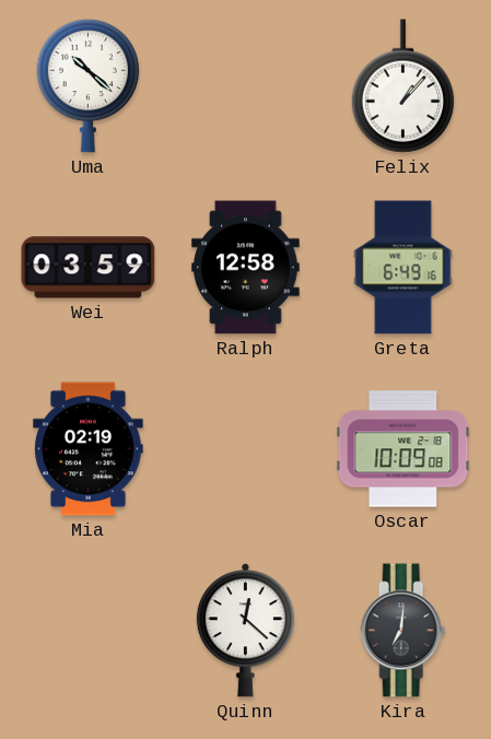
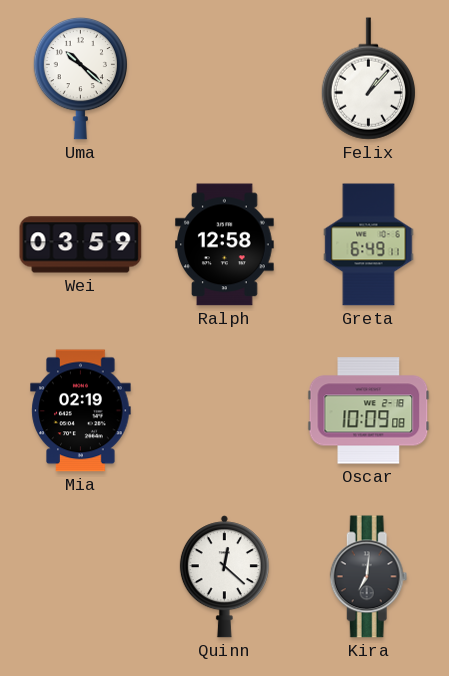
Greta: 6:49:16 -> 6:49:11
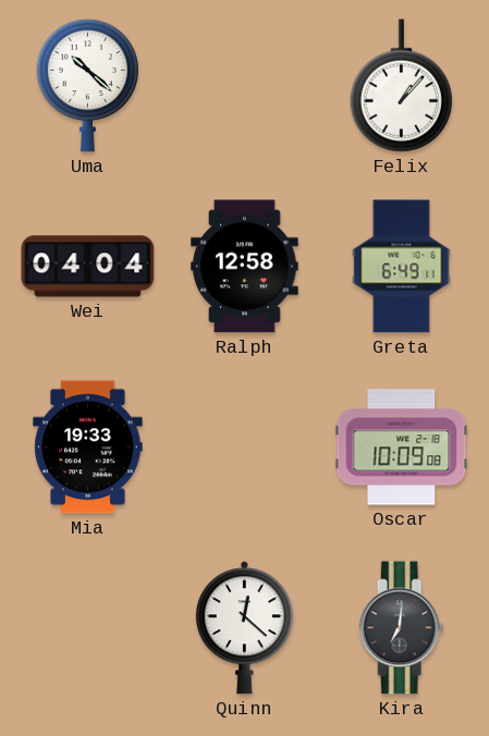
Wei: 03:59 -> 04:04
Mia: 02:19 -> 19:33
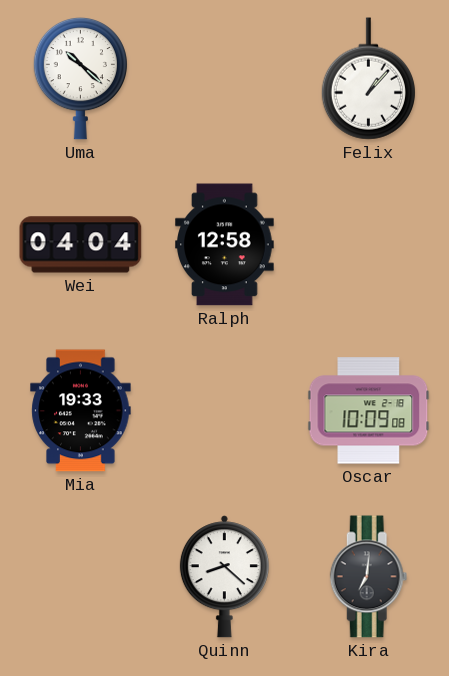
Greta: 6:49 -> none
Quinn: 12:22 -> 8:22
